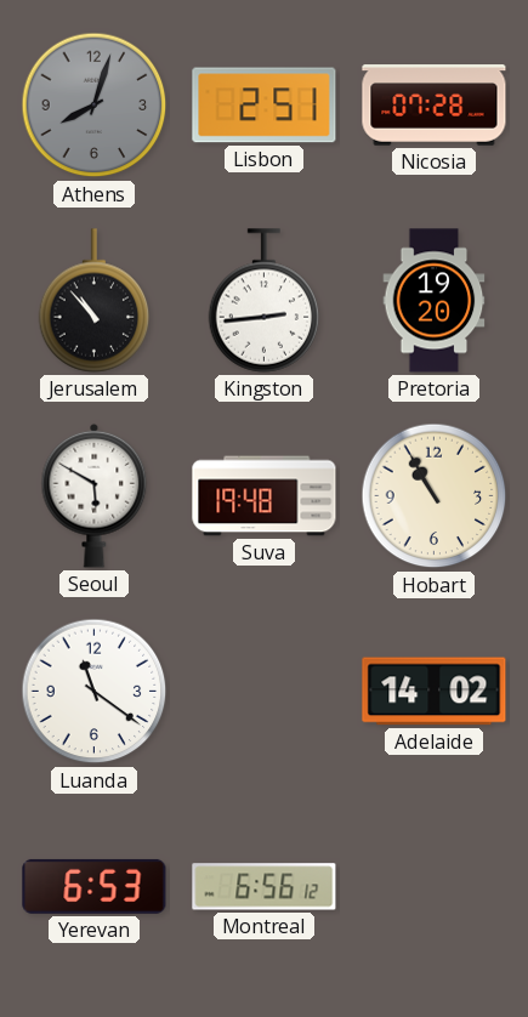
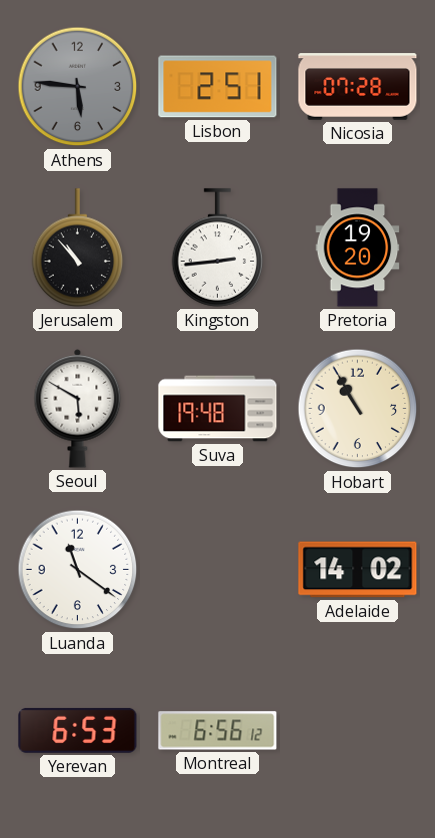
Athens: 8:03 -> 5:46
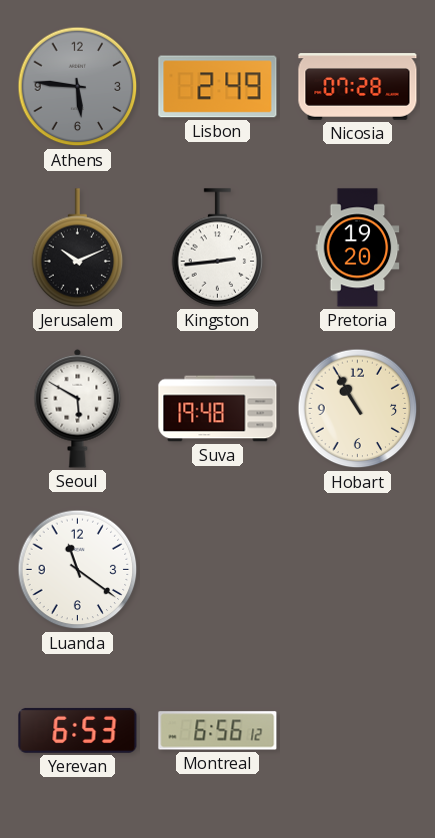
Lisbon: 2:51 -> 2:49
Jerusalem: 10:53 -> 10:11
Adelaide: 14:02 -> none
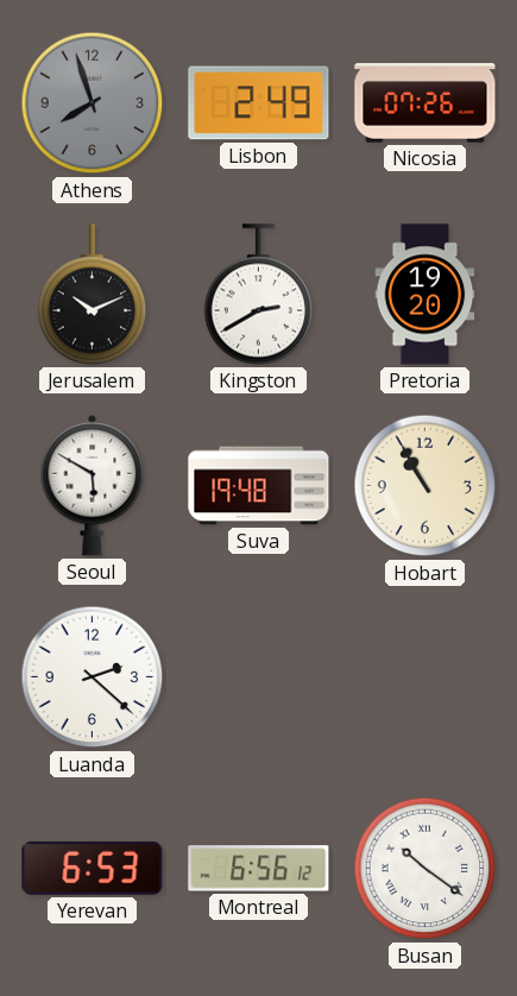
Athens: 5:46 -> 7:57
Nicosia: 07:28 -> 07:26
Kingston: 2:44 -> 2:40
Luanda: 11:21 -> 2:22
Busan: none -> 10:21
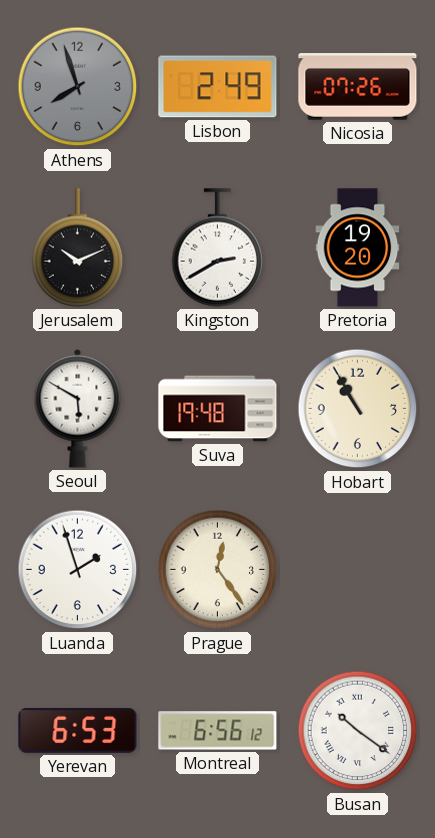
Luanda: 2:22 -> 1:57
Prague: none -> 12:24
